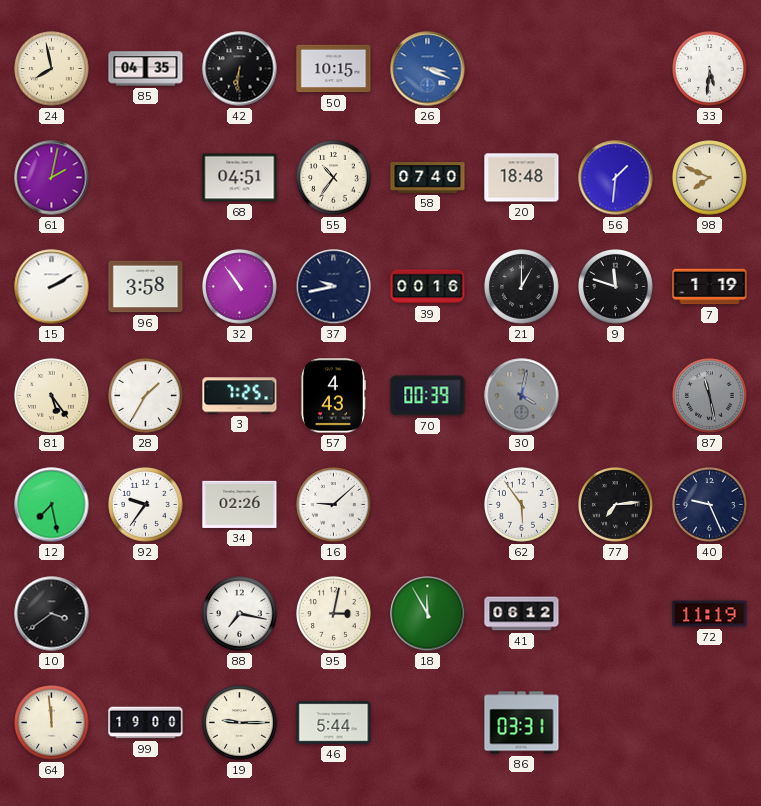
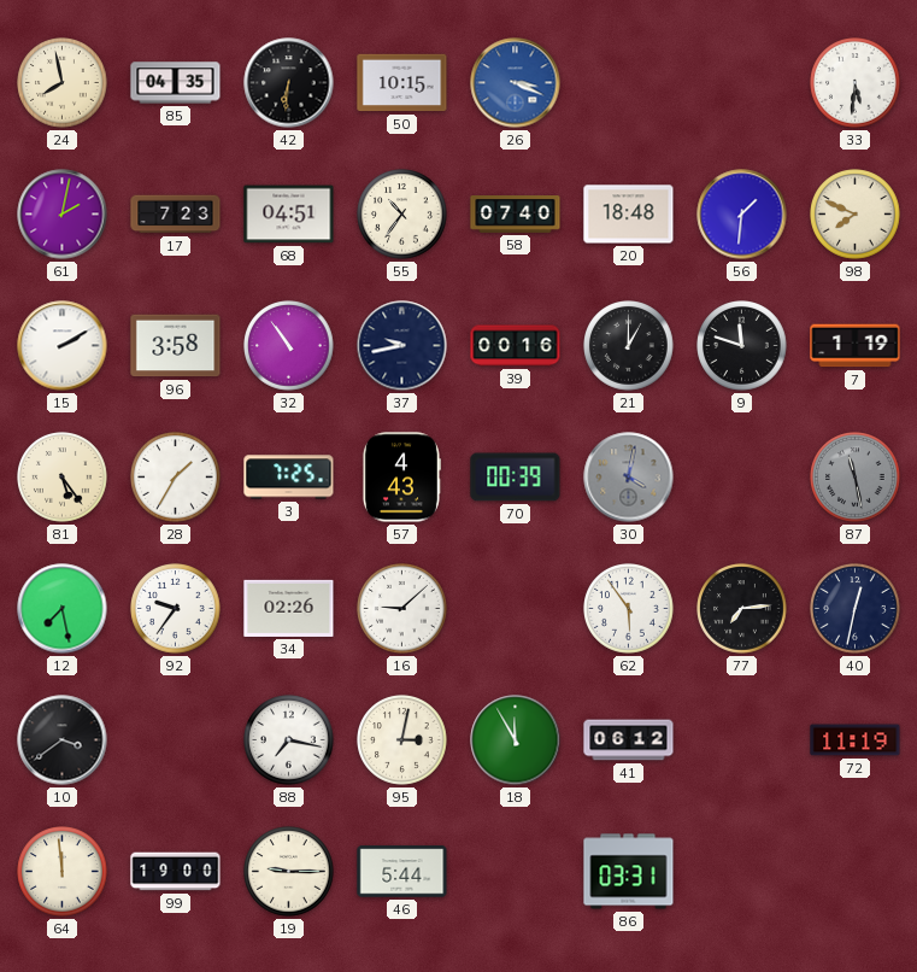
17: none -> 7:23
40: 9:26 -> 12:32
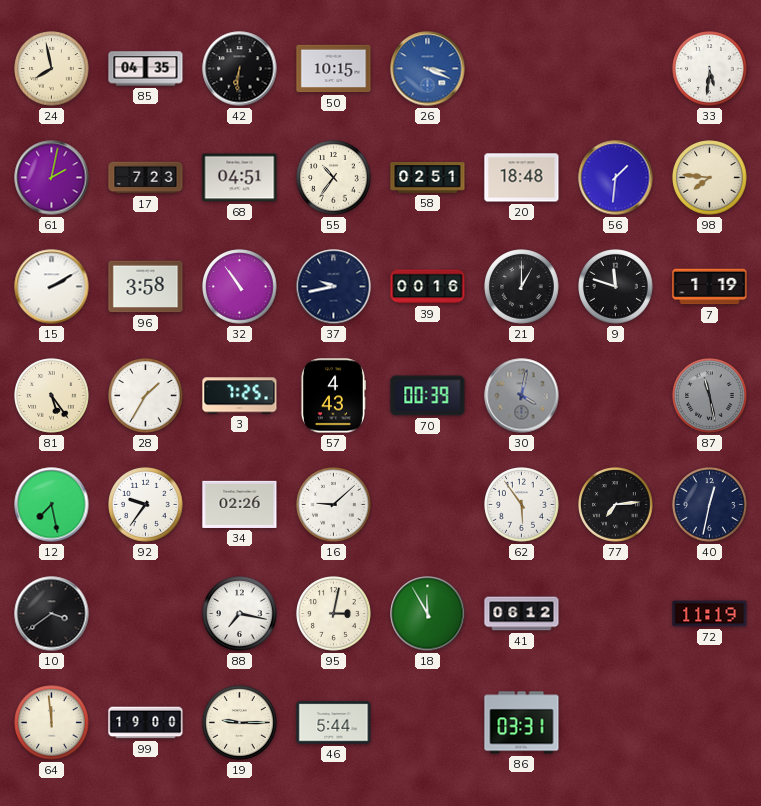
58: 07:40 -> 02:51
98: 7:49 -> 7:46
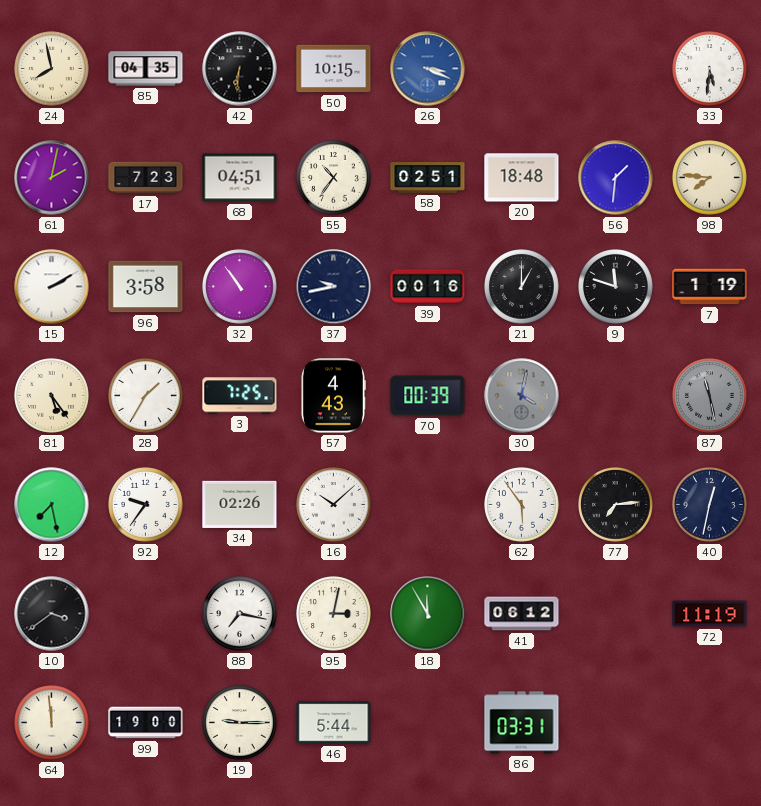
16: 9:08 -> 10:08
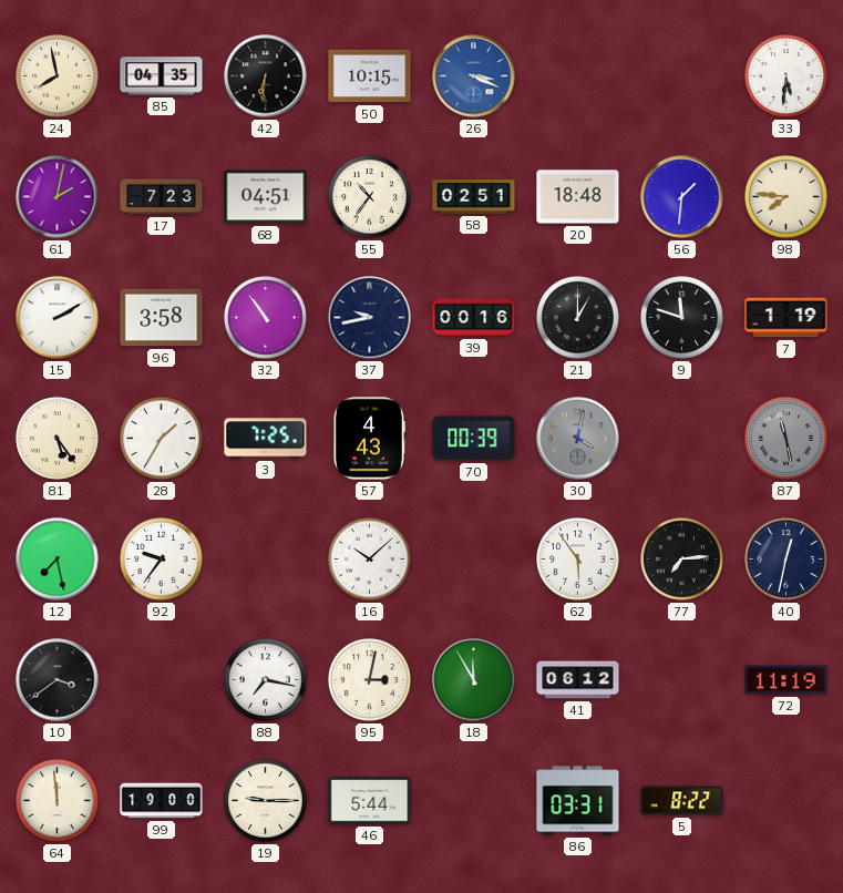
34: 02:26 -> none
5: none -> 8:22
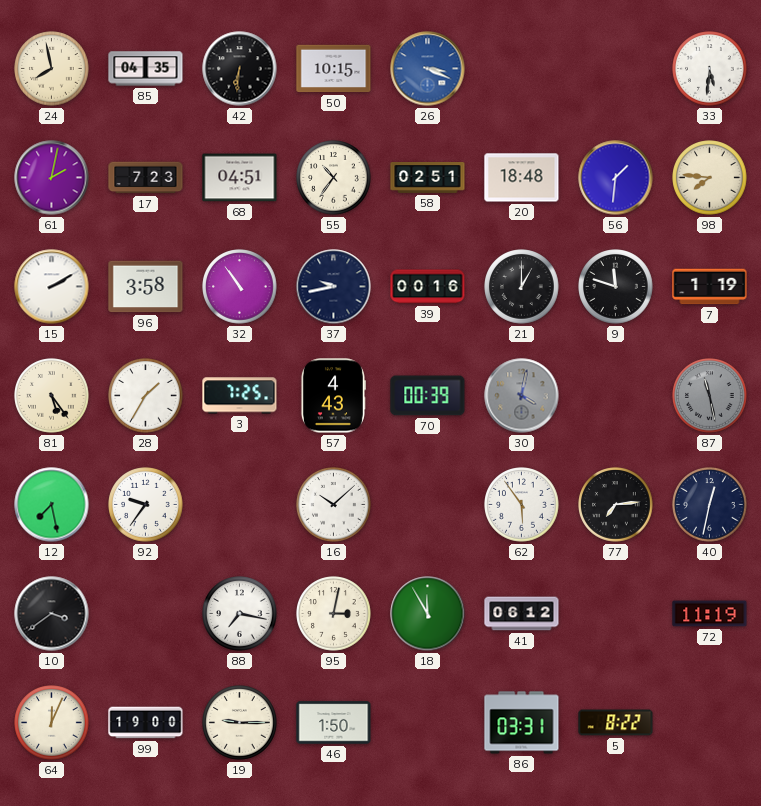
64: 11:59 -> 12:04
46: 5:44 -> 1:50
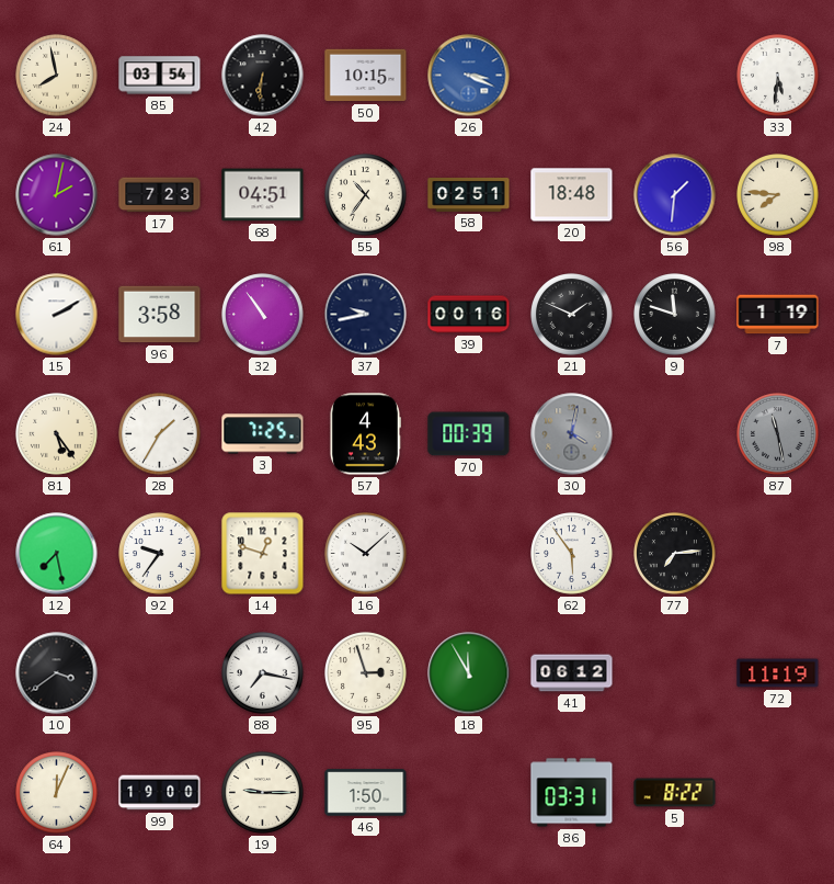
85: 04:35 -> 03:54
21: 1:00 -> 1:49
14: none -> 12:48
40: 12:32 -> none
95: 3:02 -> 2:57
